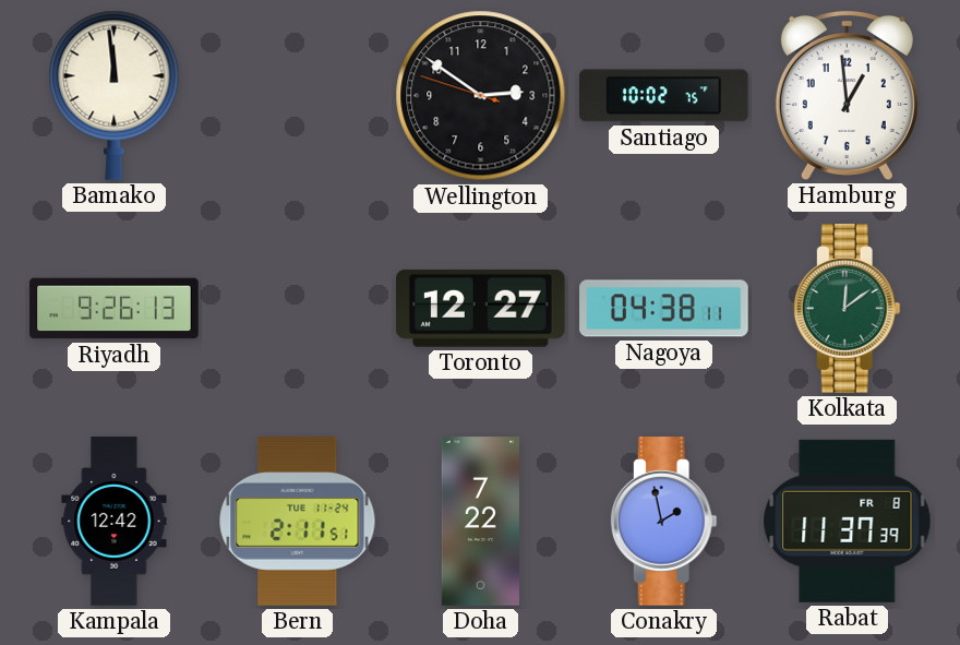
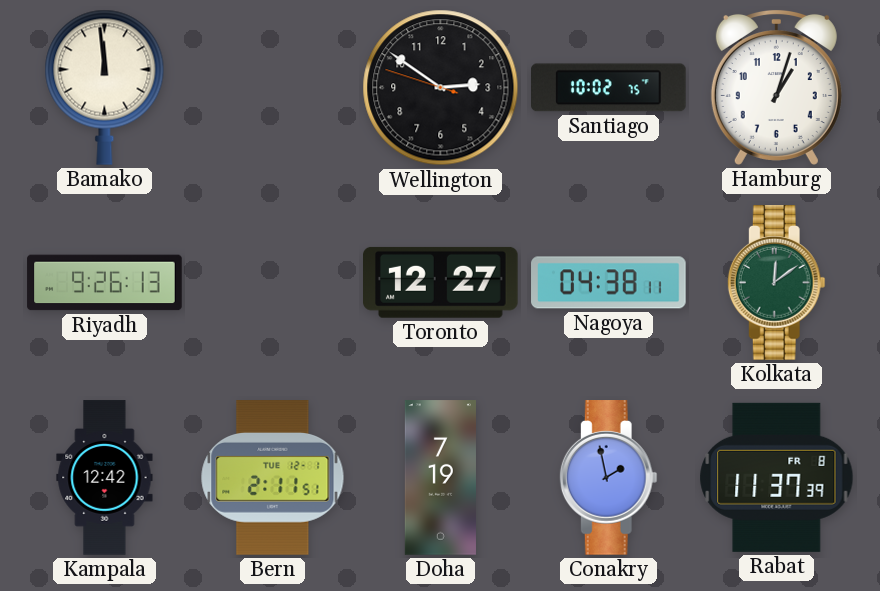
Hamburg: 12:59 -> 1:03
Bern date: TUE 11-24 -> TUE 12-1
Doha: 7:22 -> 7:19
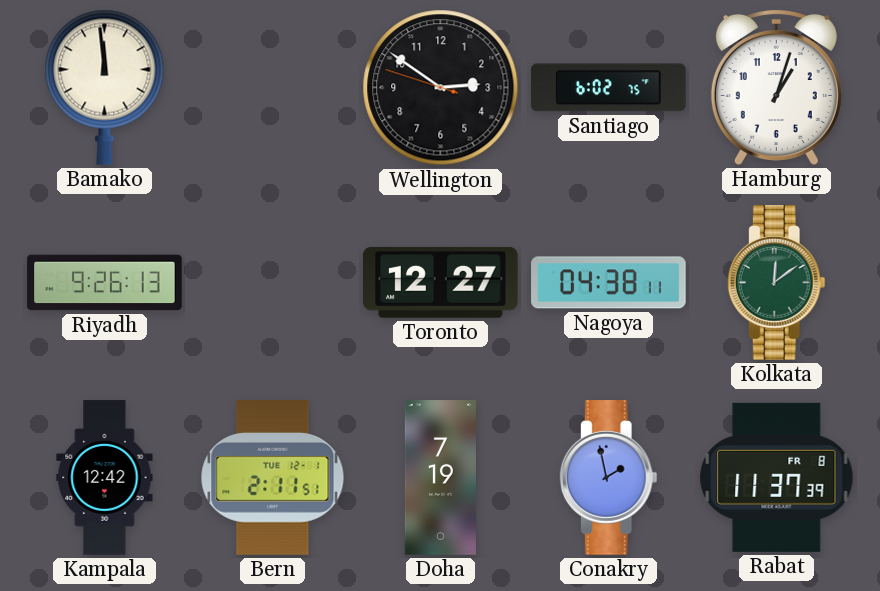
Santiago: 10:02 -> 6:02
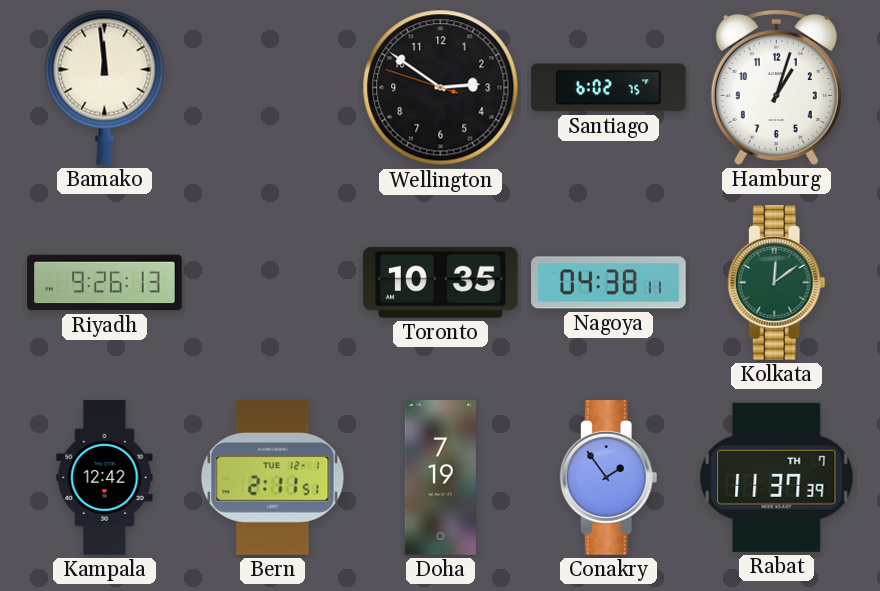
Toronto: 12:27 -> 10:35
Conakry: 1:58 -> 1:54
Rabat date: FR 8 -> TH 7
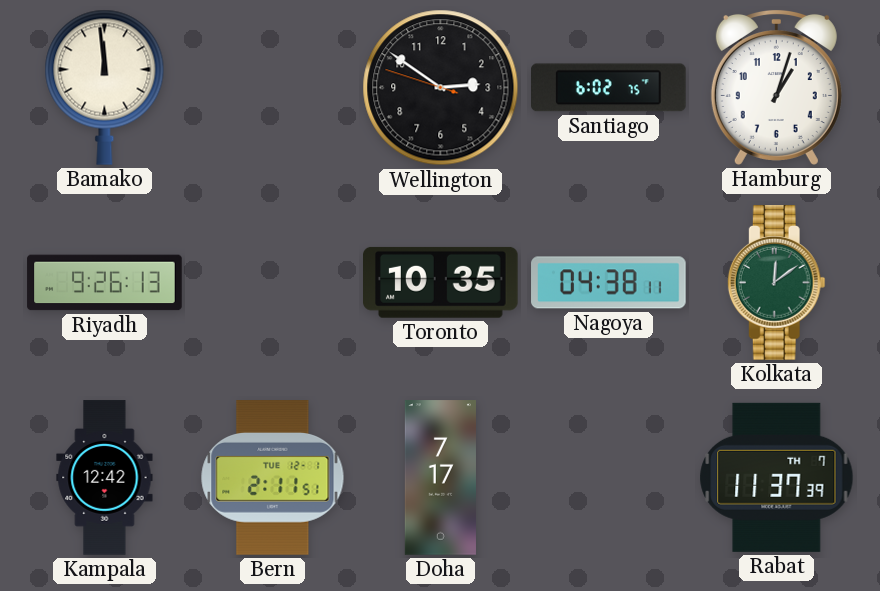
Doha: 7:19 -> 7:17
Conakry: 1:54 -> none
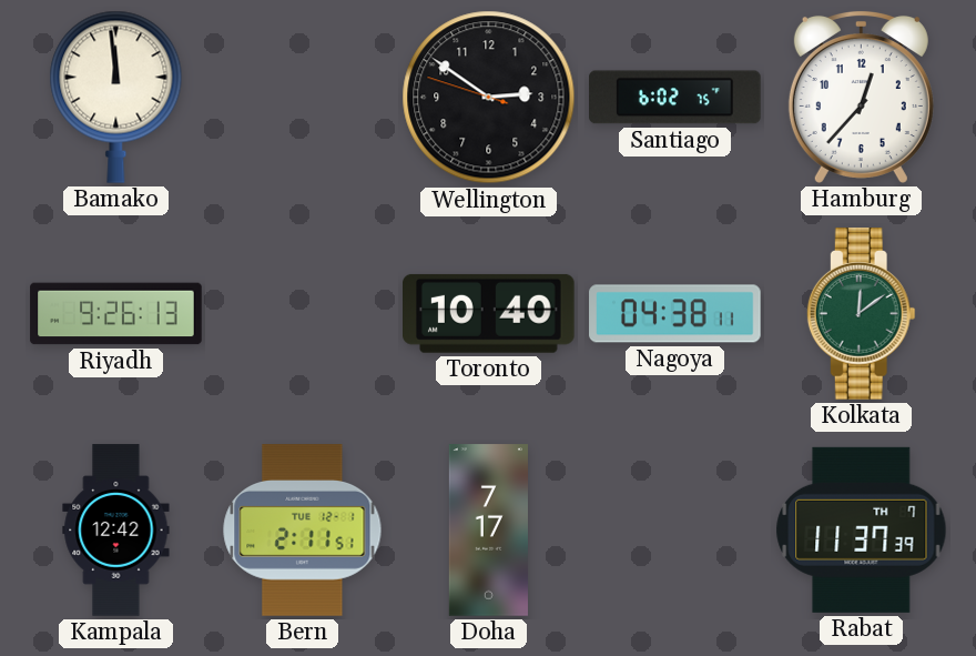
Hamburg: 1:03 -> 12:37
Toronto: 10:35 -> 10:40
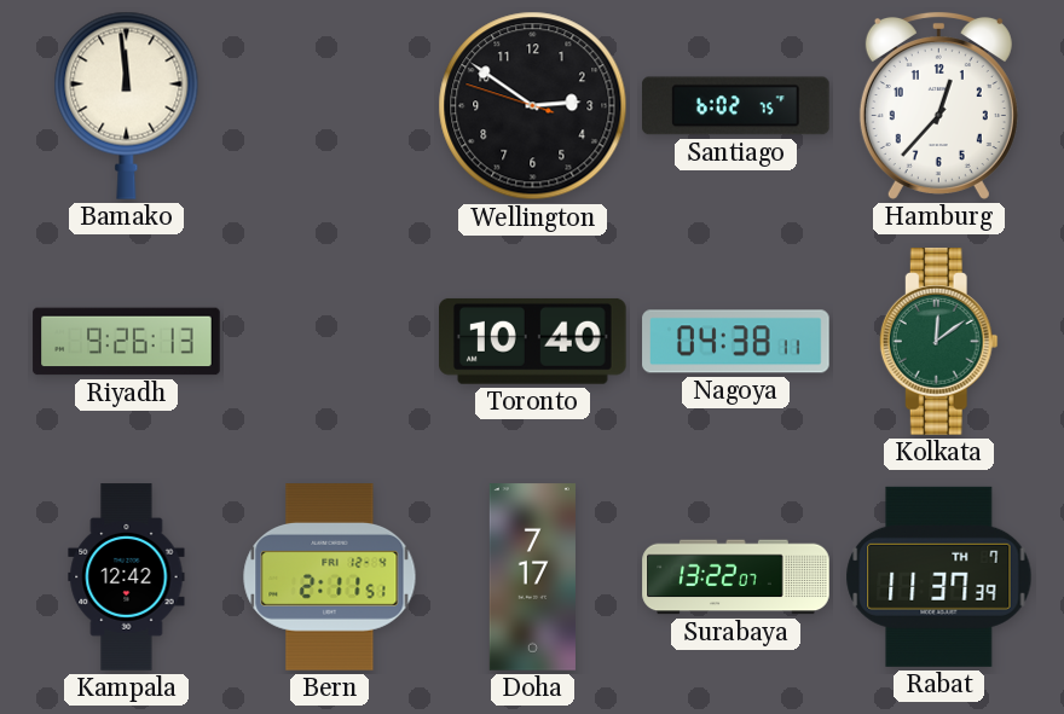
Bern date: TUE 12-1 -> FRI 12-4
Surabaya: none -> 13:22
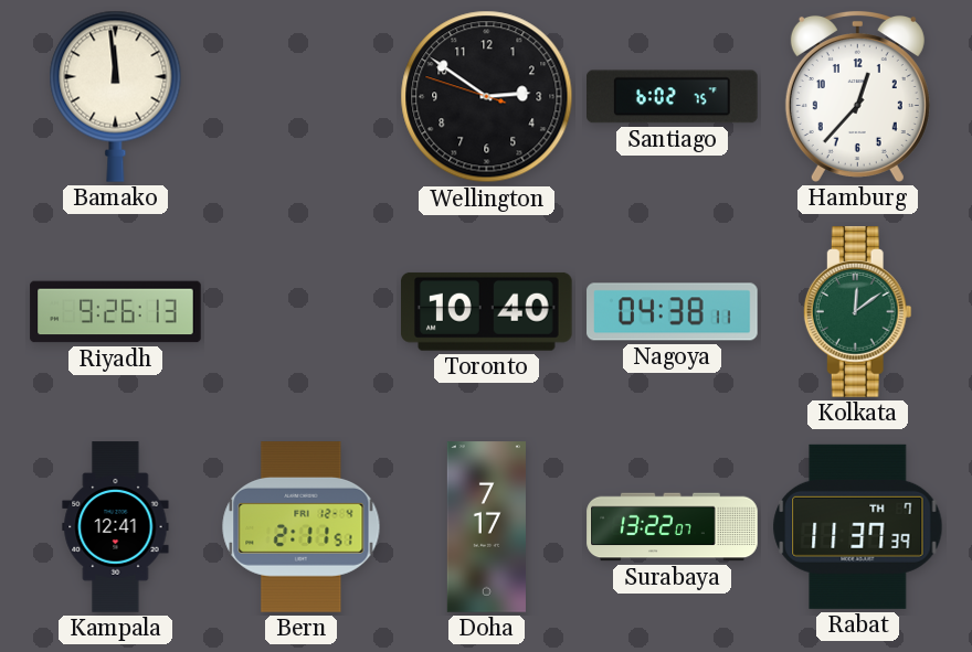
Kampala: 12:42 -> 12:41
